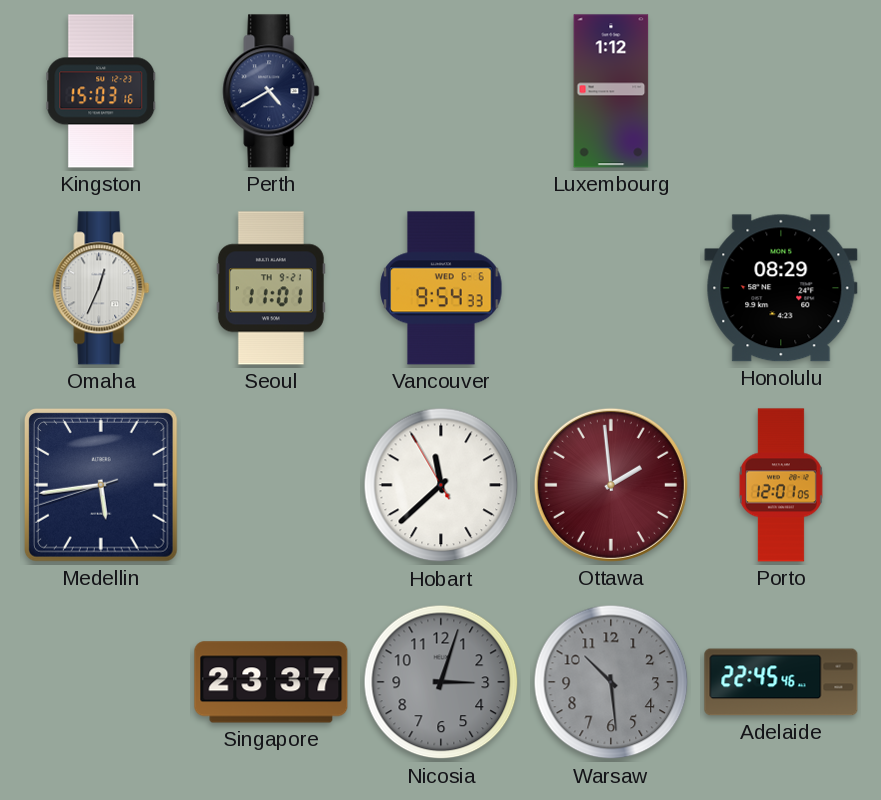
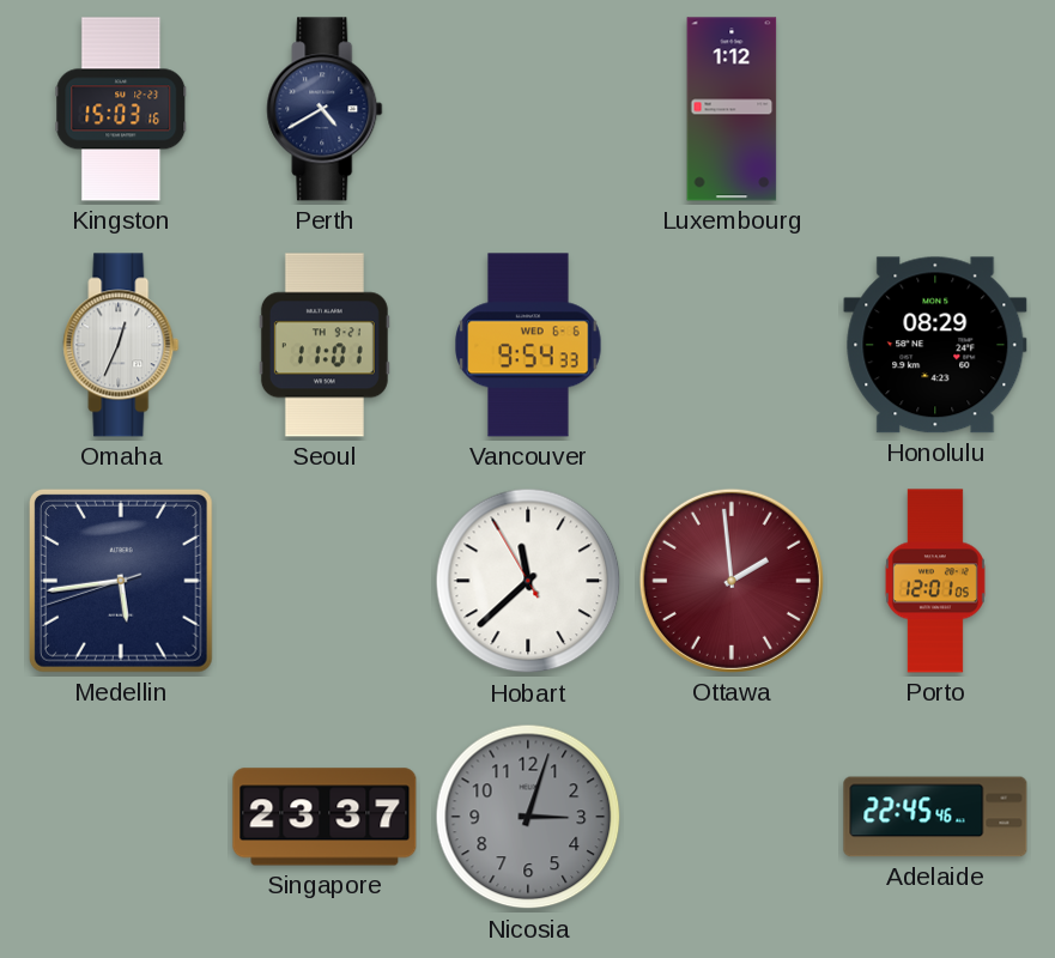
Warsaw: 10:29 -> none
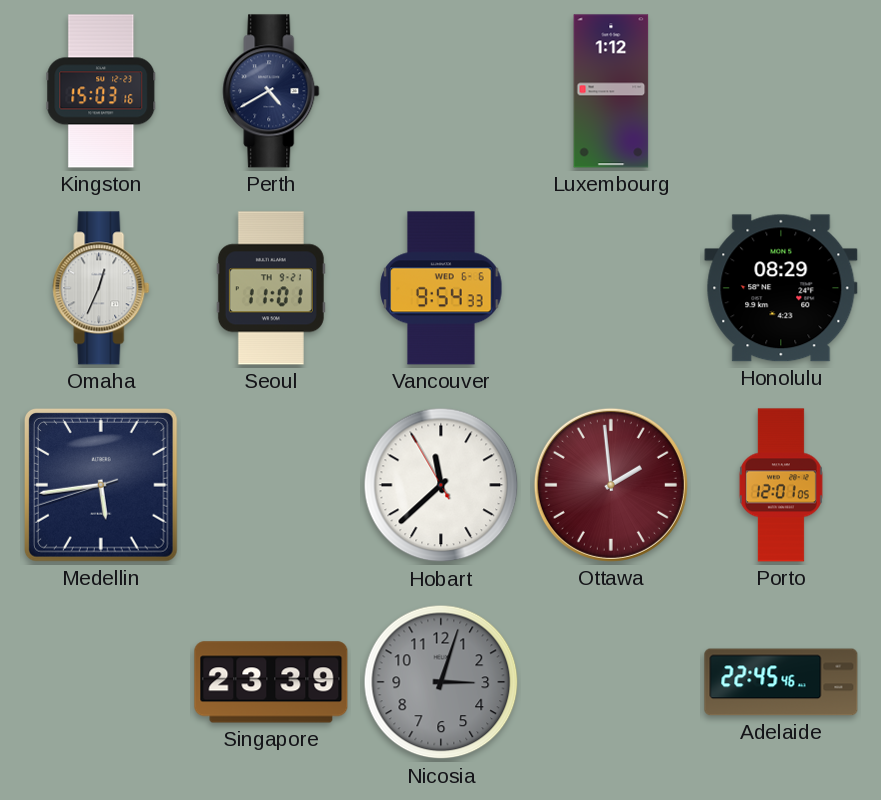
Singapore: 23:37 -> 23:39
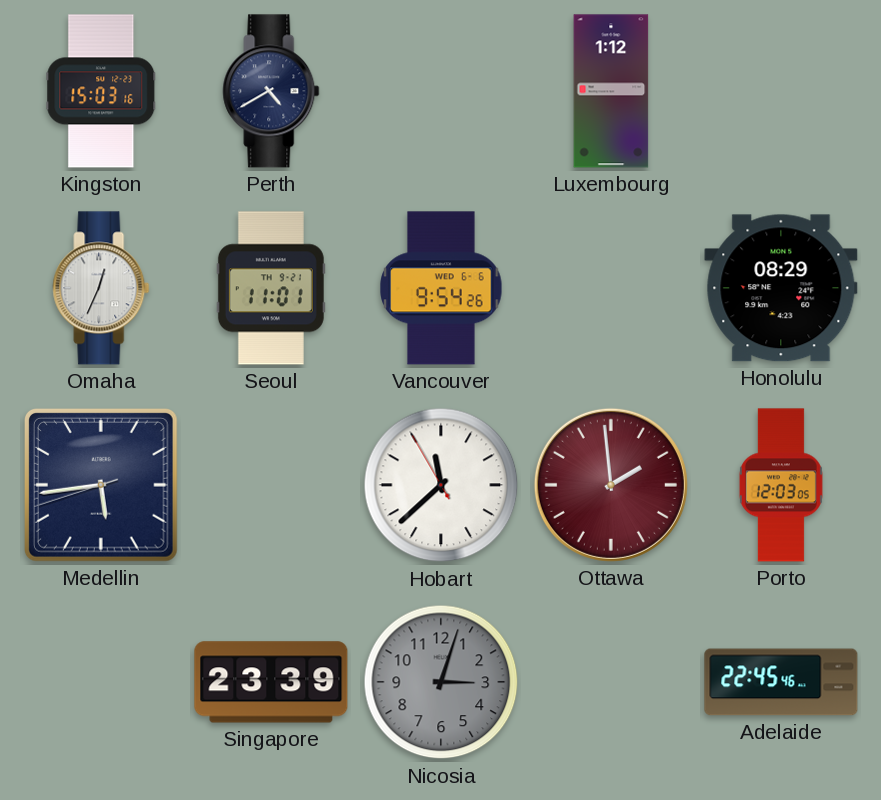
Vancouver: 9:54:33 -> 9:54:26
Porto: 12:01 -> 12:03
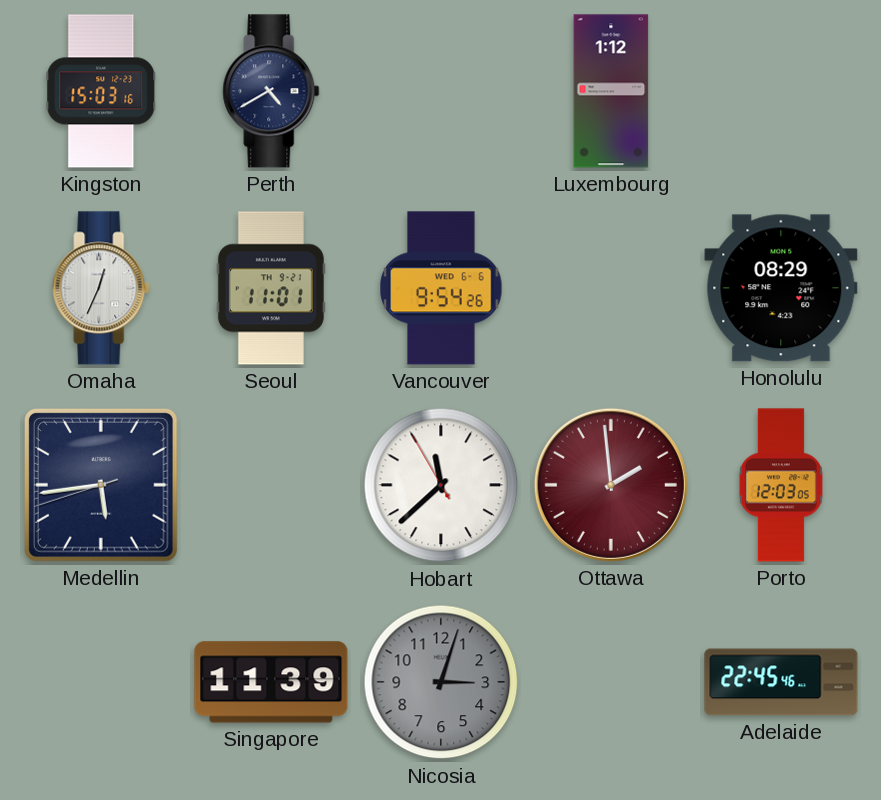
Singapore: 23:39 -> 11:39
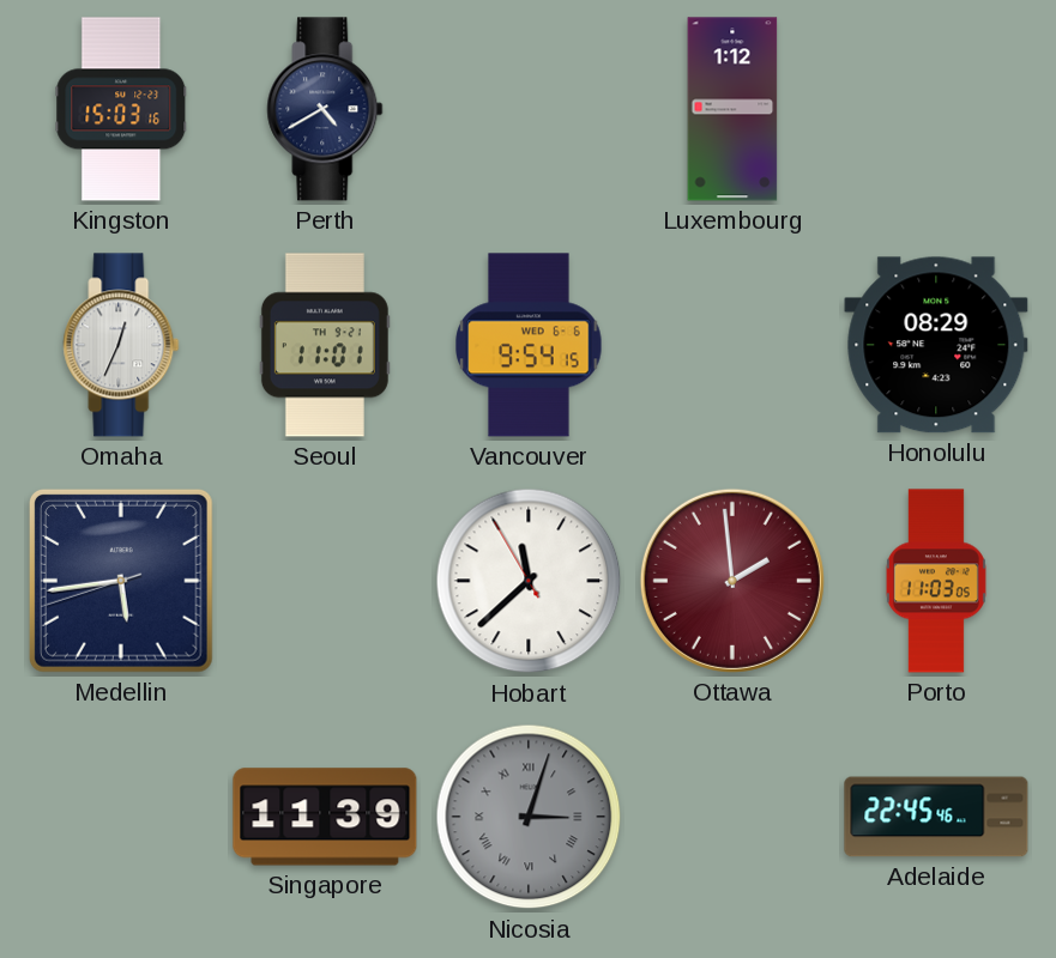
Vancouver: 9:54:26 -> 9:54:15
Porto: 12:03 -> 11:03
Nicosia numerals: Arabic -> Roman
